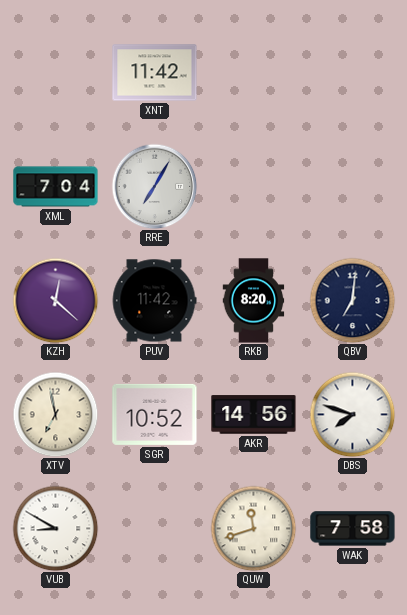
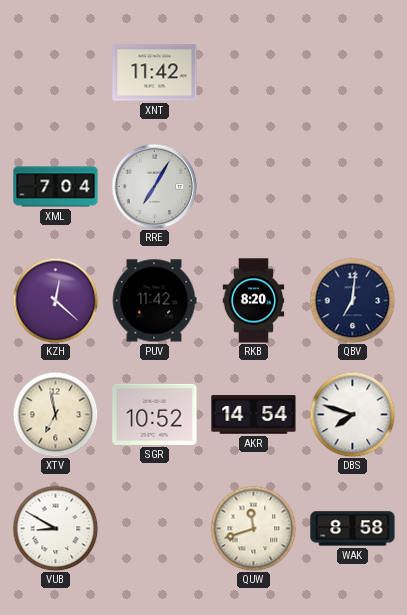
AKR: 14:56 -> 14:54
WAK: 7:58 -> 8:58
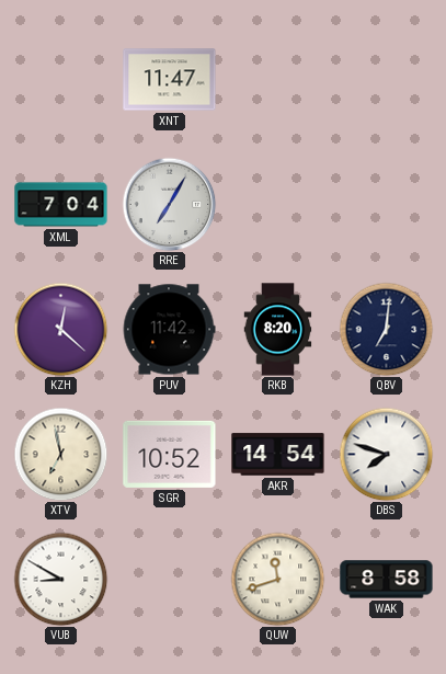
XNT: 11:42 -> 11:47
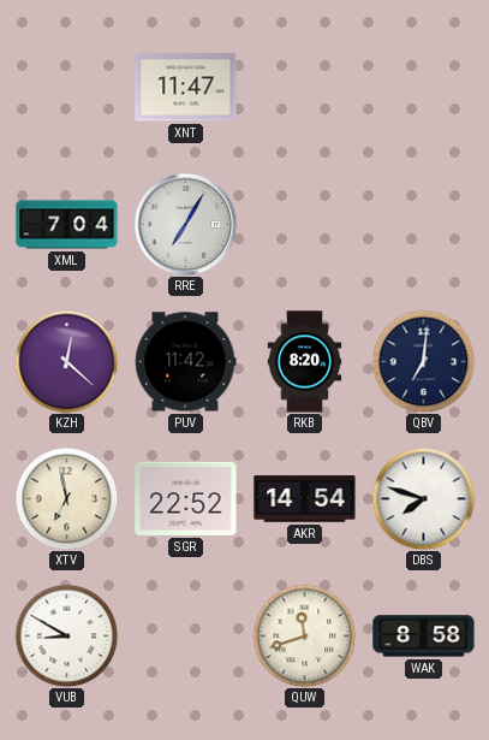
SGR: 10:52 -> 22:52
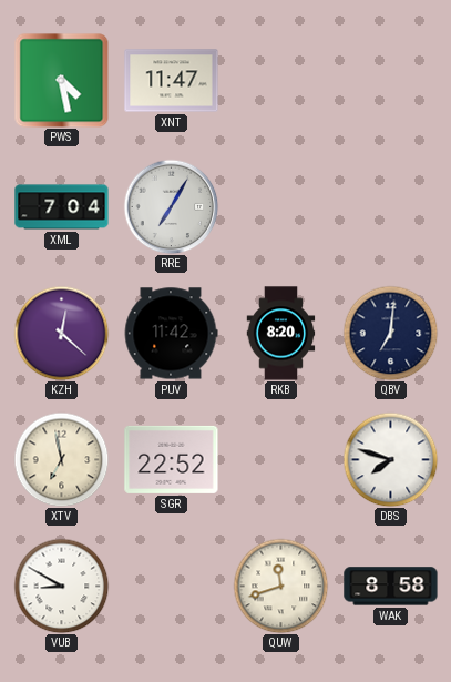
PWS: none -> 4:28
AKR: 14:54 -> none
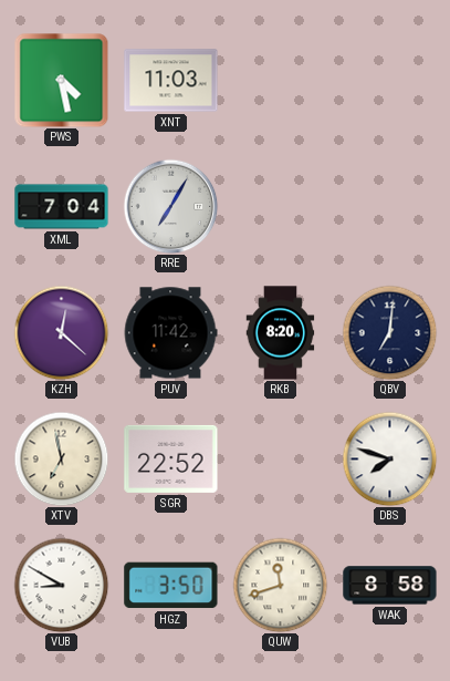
XNT: 11:47 -> 11:03
HGZ: none -> 3:50
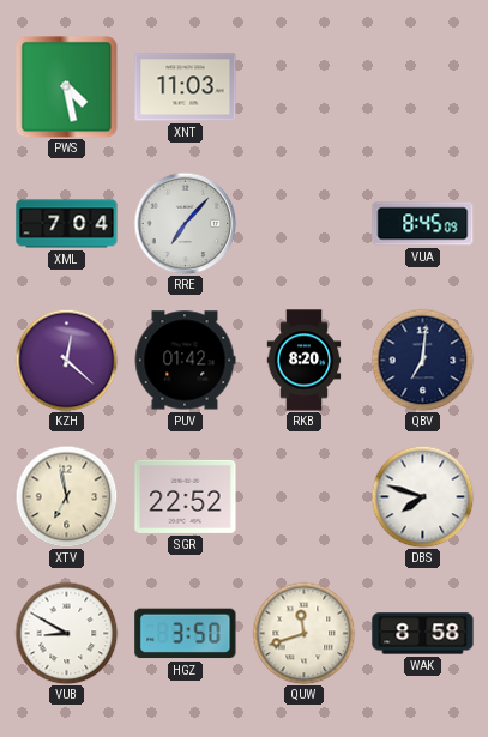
RRE: 7:05 -> 7:07
VUA: none -> 8:45
PUV: 11:42 -> 01:42
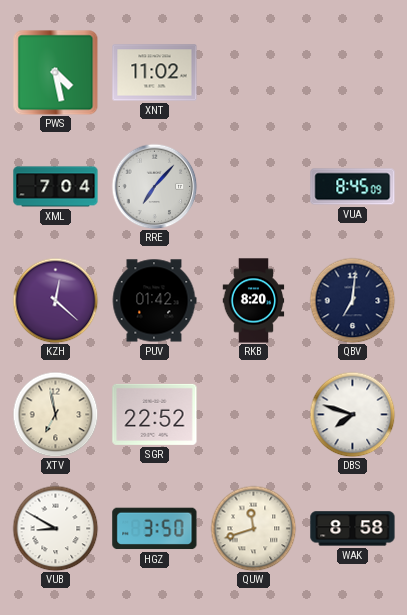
XNT: 11:03 -> 11:02
